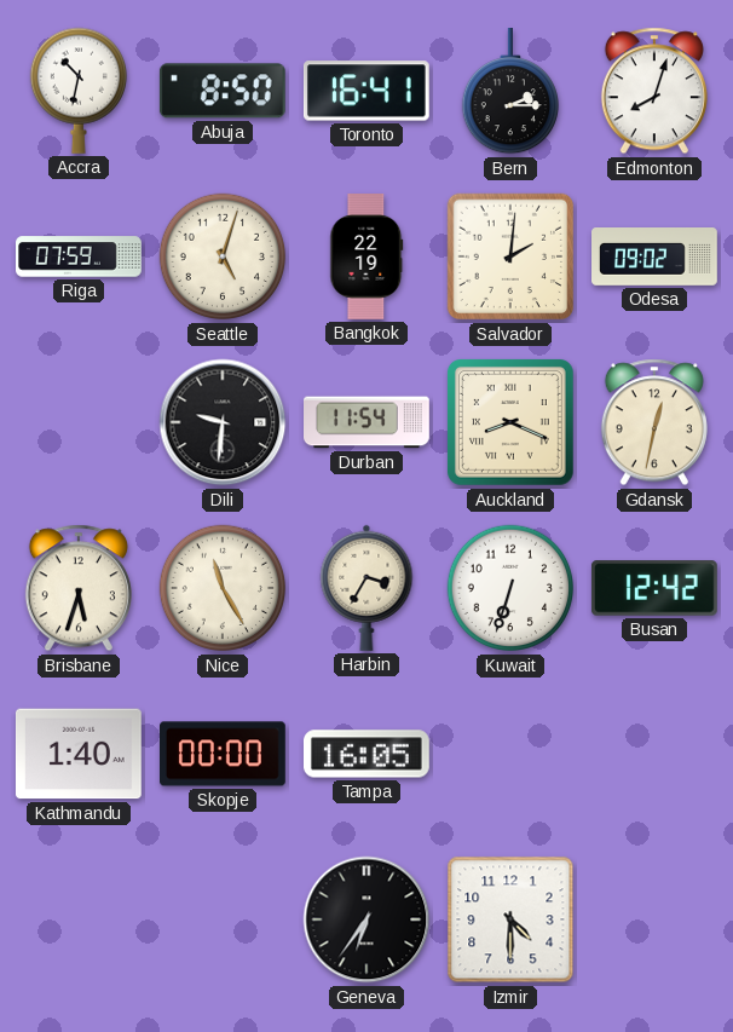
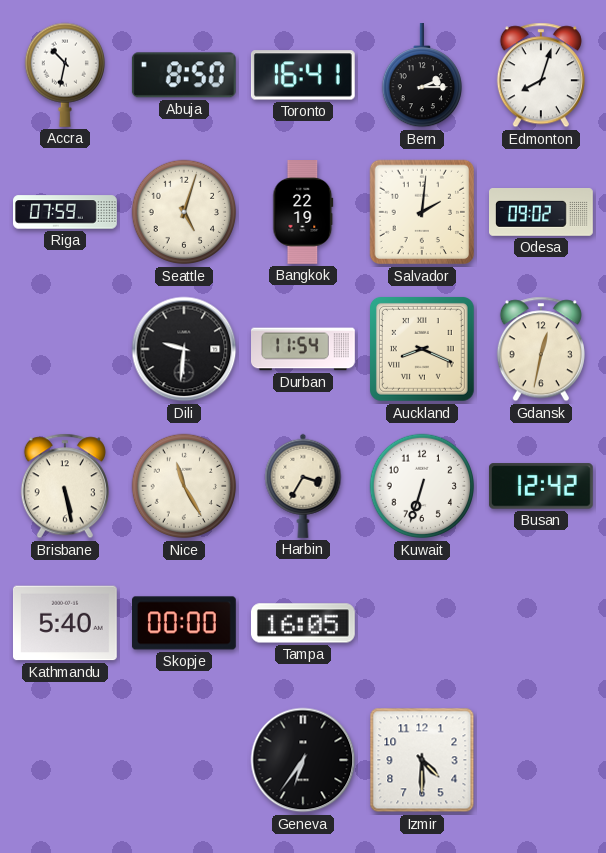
Brisbane: 5:33 -> 5:28
Kathmandu: 1:40 -> 5:40
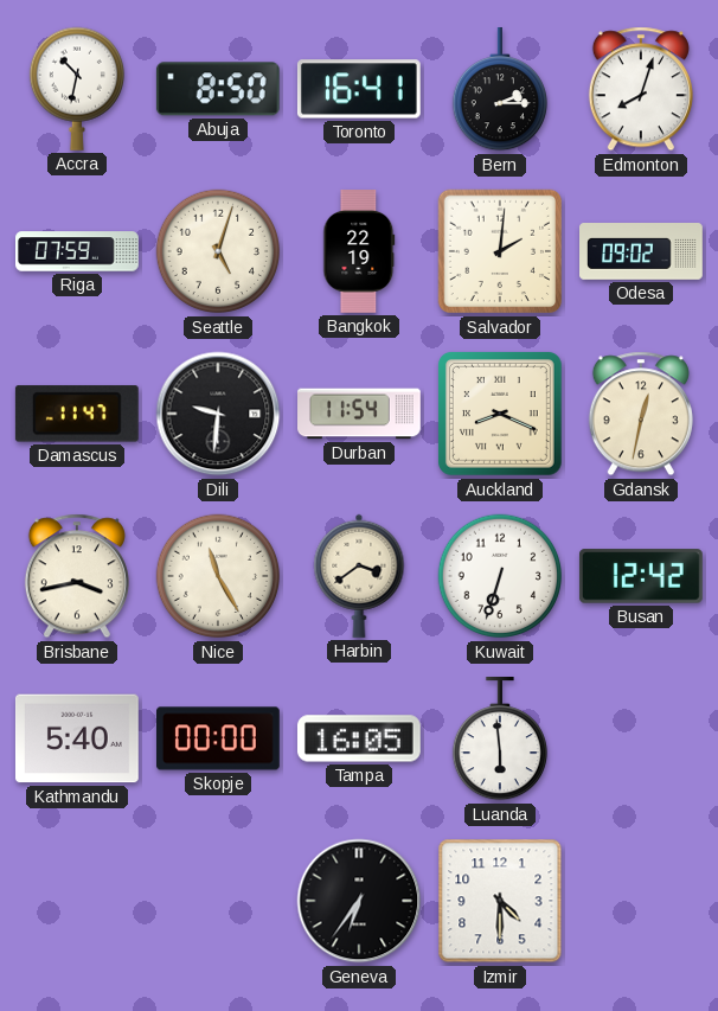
Damascus: none -> 11:47
Brisbane: 5:28 -> 3:43
Harbin: 3:35 -> 3:39
Luanda: none -> 5:59
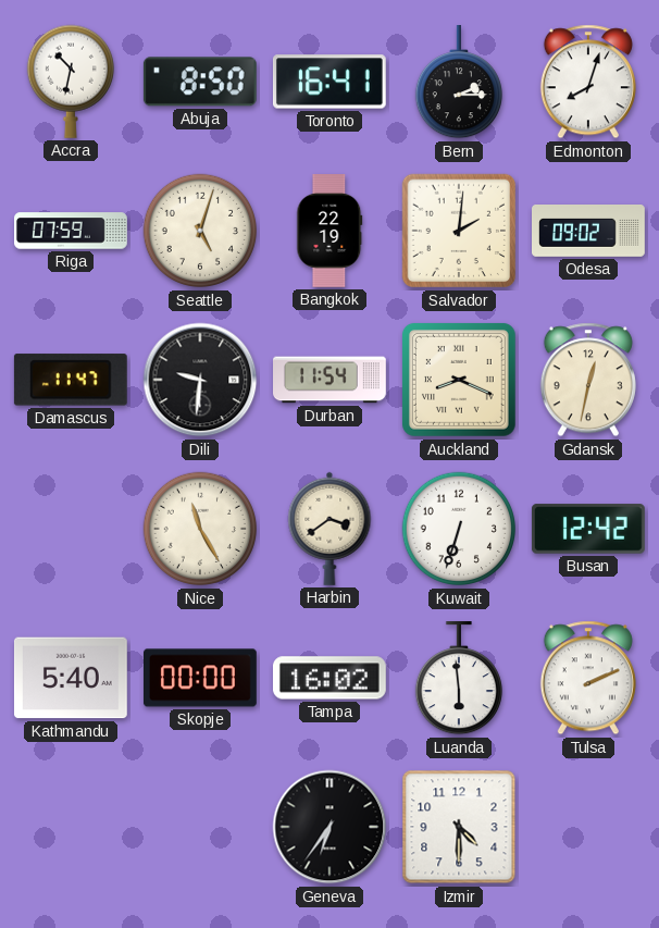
Brisbane: 3:43 -> none
Tampa: 16:05 -> 16:02
Tulsa: none -> 2:11
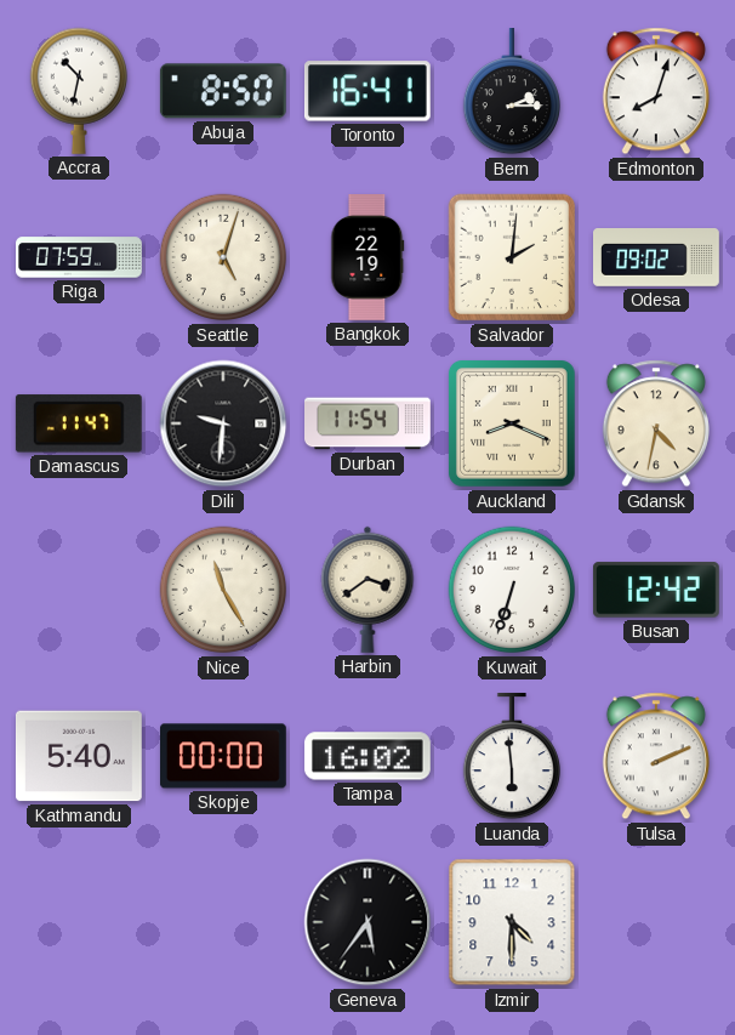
Gdansk: 12:32 -> 4:32
Geneva: 6:36 -> 5:36
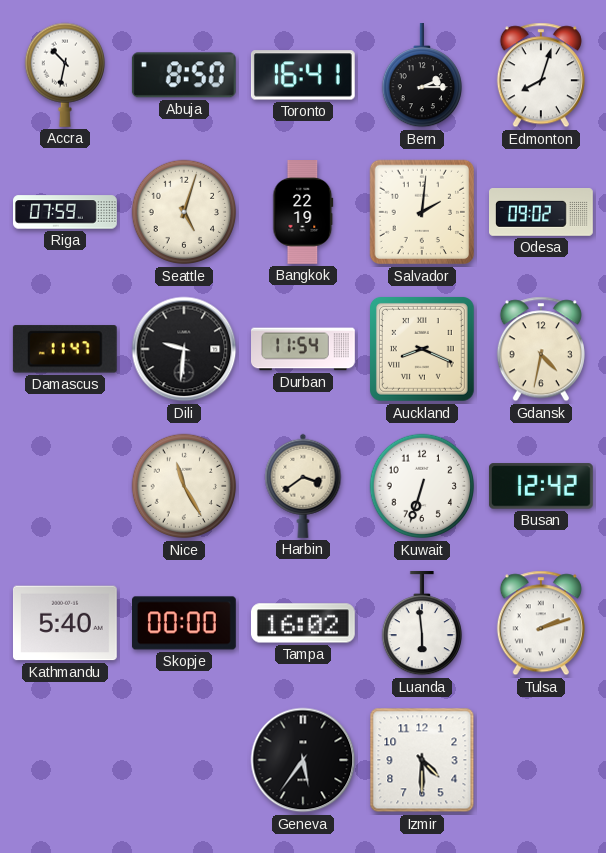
Tulsa: 2:11 -> 2:12
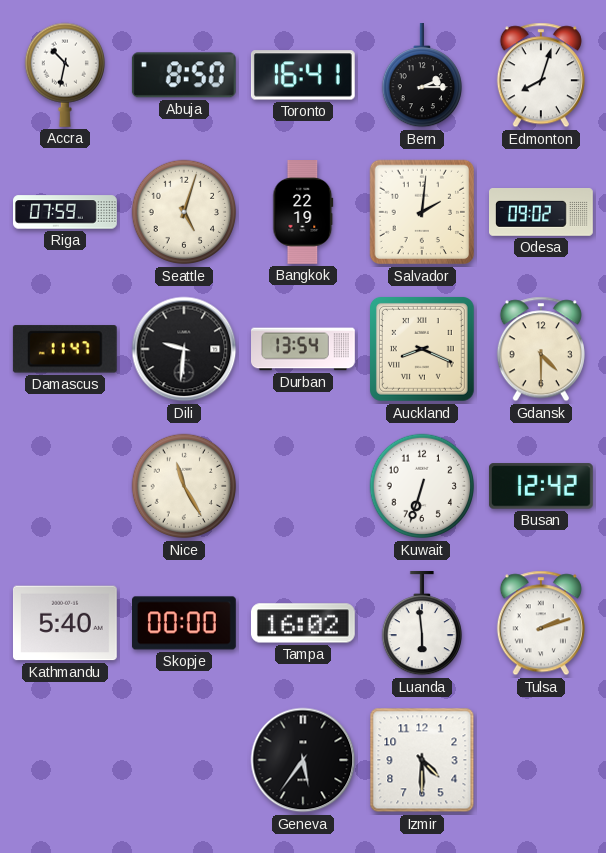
Durban: 11:54 -> 13:54
Gdansk: 4:32 -> 4:30
Harbin: 3:39 -> none
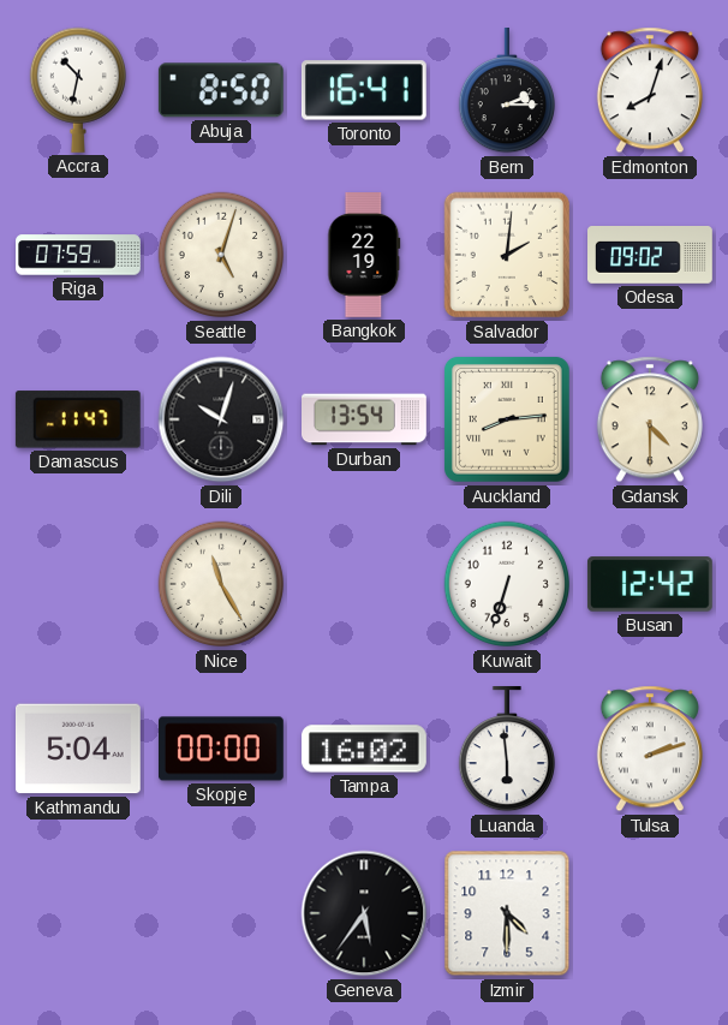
Dili: 9:31 -> 10:03
Auckland: 8:19 -> 8:14
Kathmandu: 5:40 -> 5:04
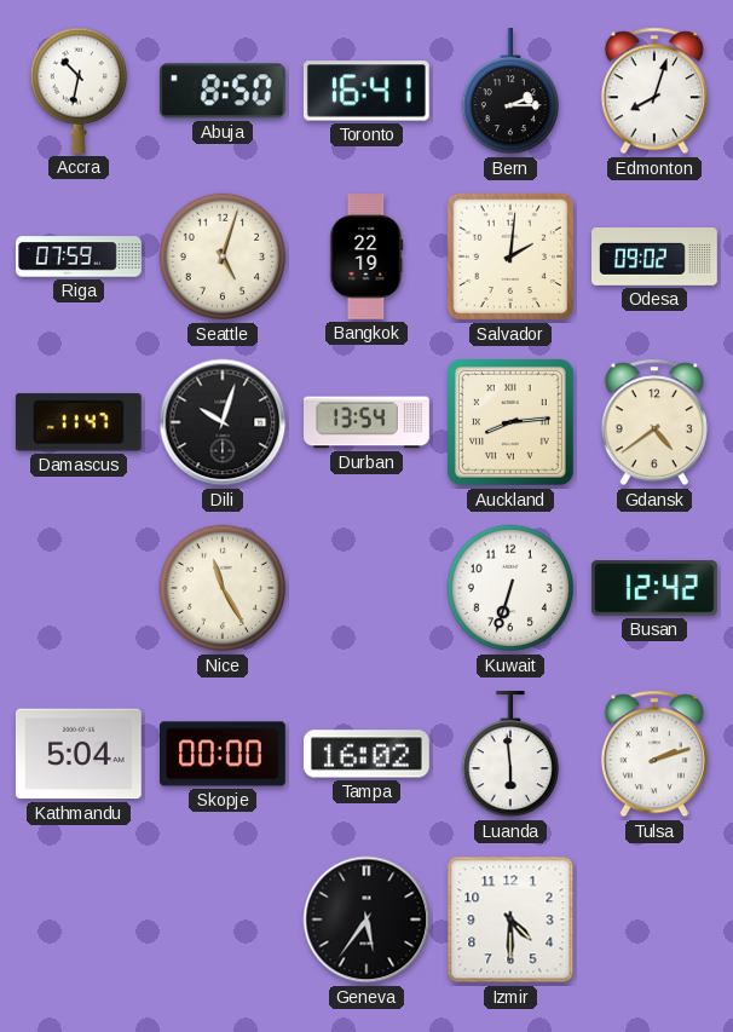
Gdansk: 4:30 -> 4:39
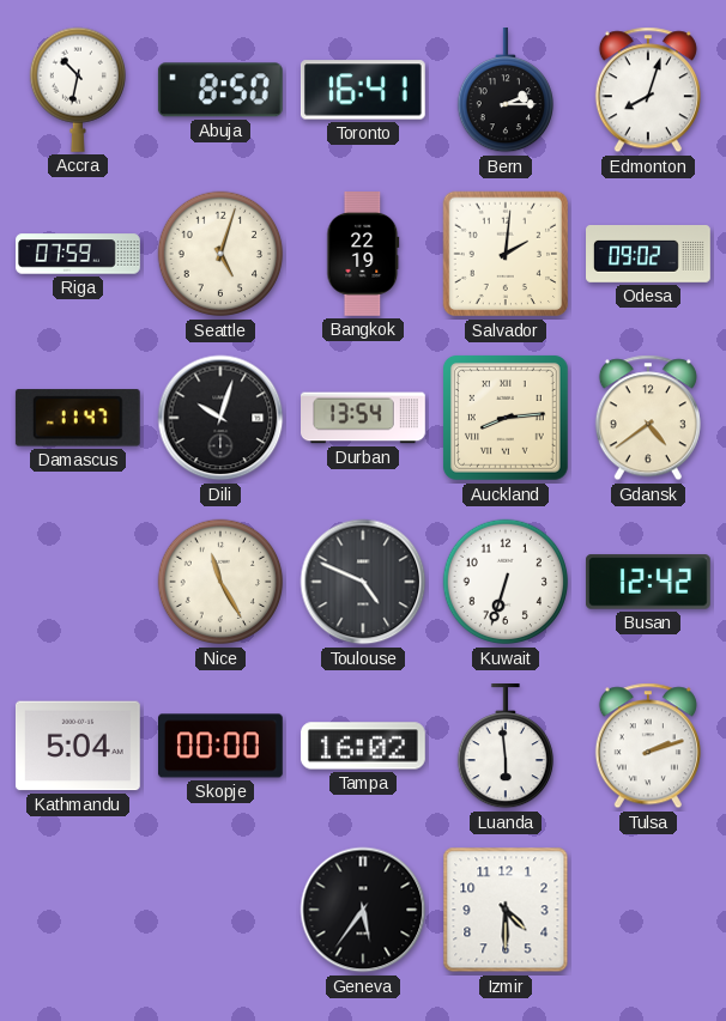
Toulouse: none -> 4:49
